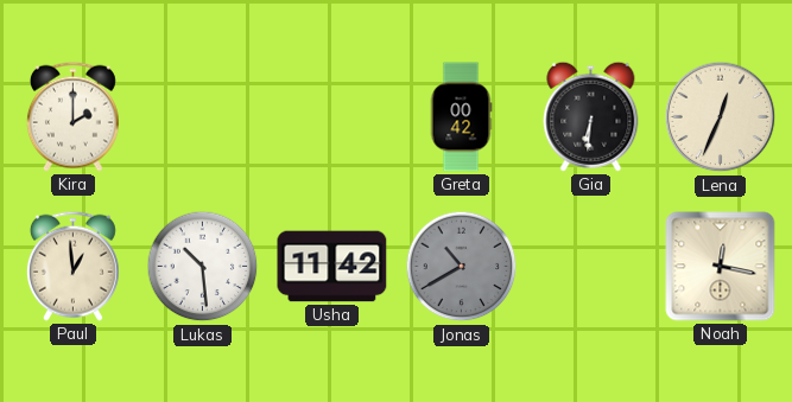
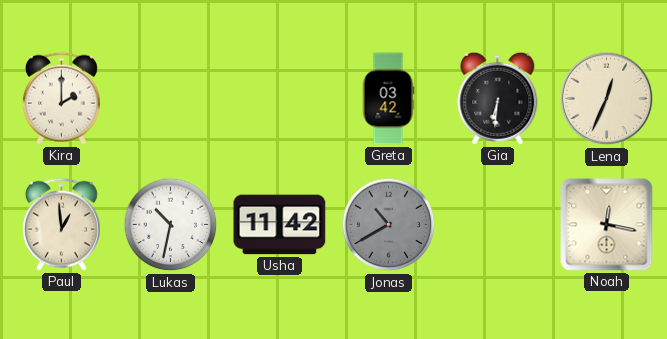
Greta: 00:42 -> 03:42
Lukas: 10:29 -> 10:32
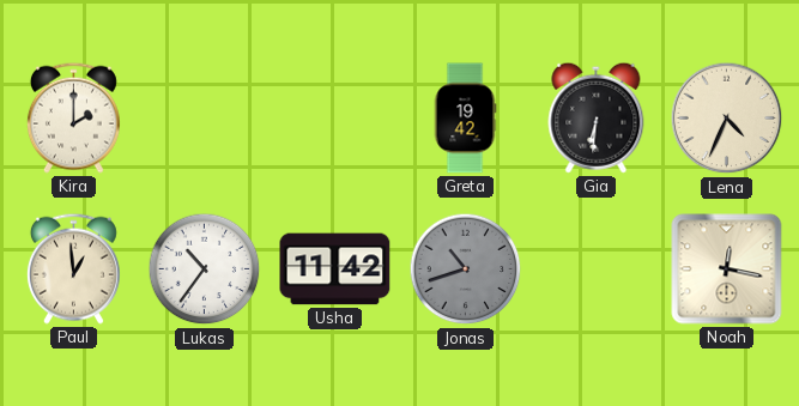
Greta: 03:42 -> 19:42
Lena: 12:34 -> 4:34
Lukas: 10:32 -> 10:36
Jonas: 10:40 -> 10:42
